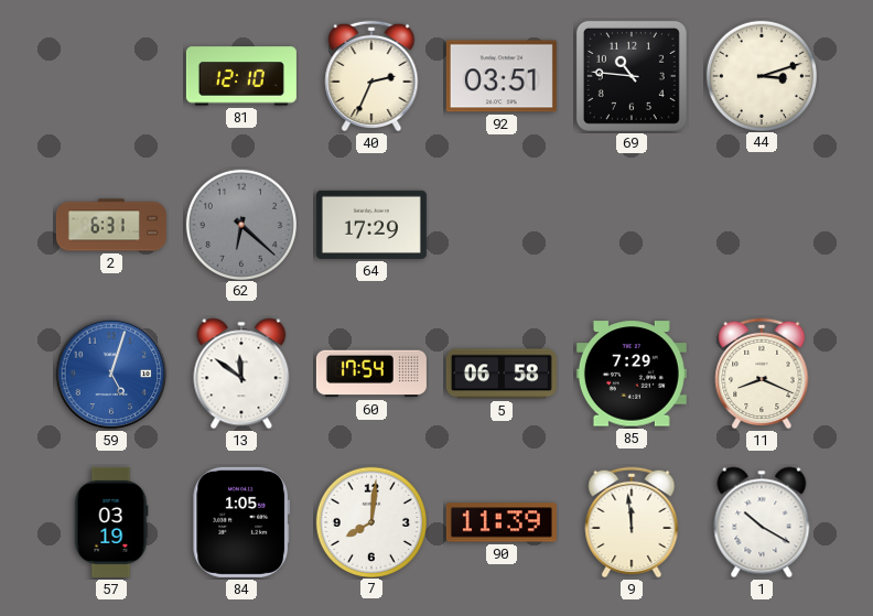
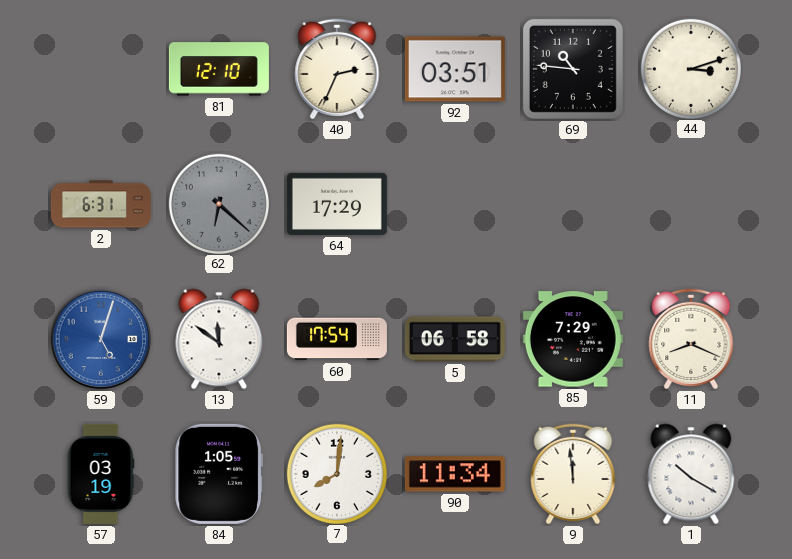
90: 11:39 -> 11:34
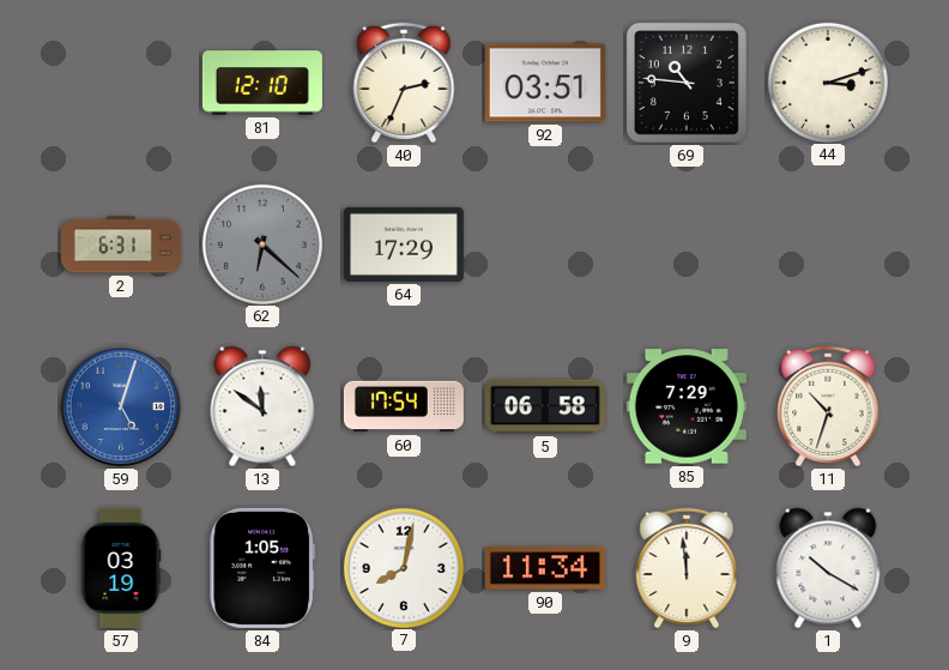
11: 8:19 -> 10:33
7: 8:01 -> 8:02
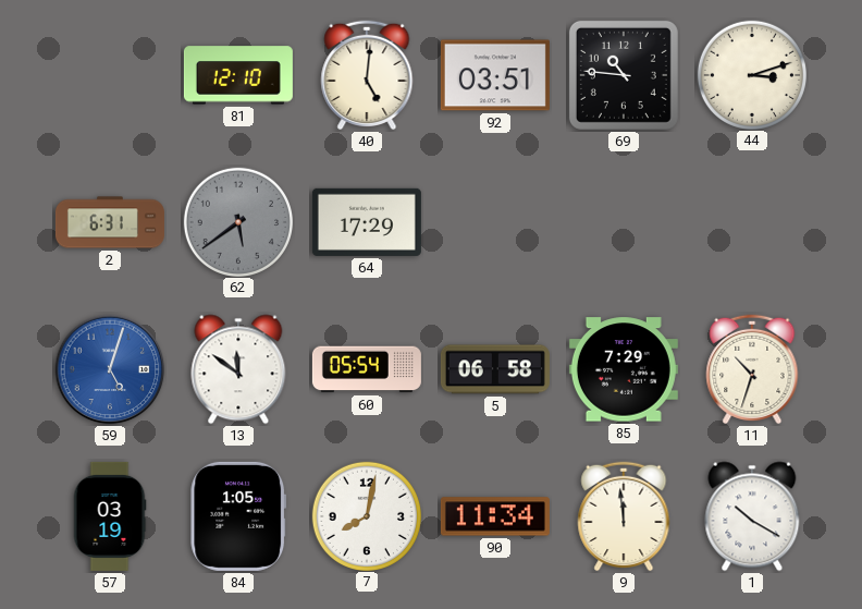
40: 2:34 -> 5:01
62: 6:22 -> 5:39
60: 17:54 -> 05:54
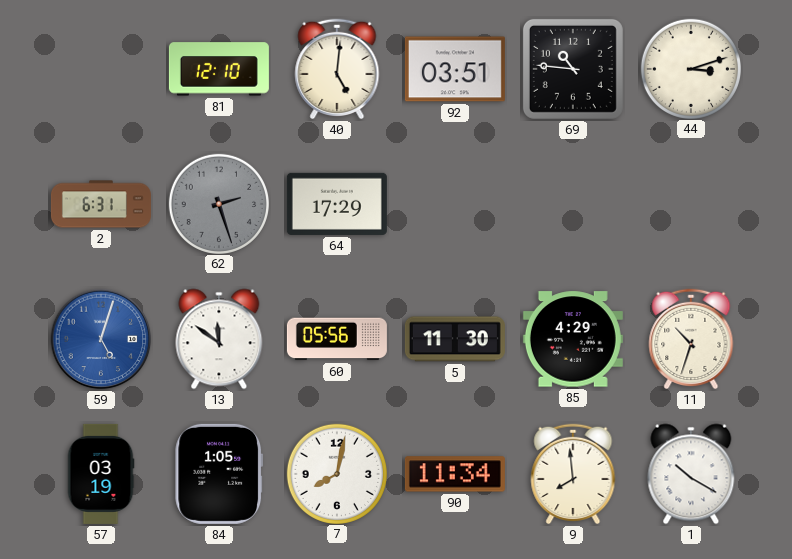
62: 5:39 -> 2:27
60: 05:54 -> 05:56
5: 06:58 -> 11:30
85: 7:29 -> 4:29
9: 11:59 -> 7:59
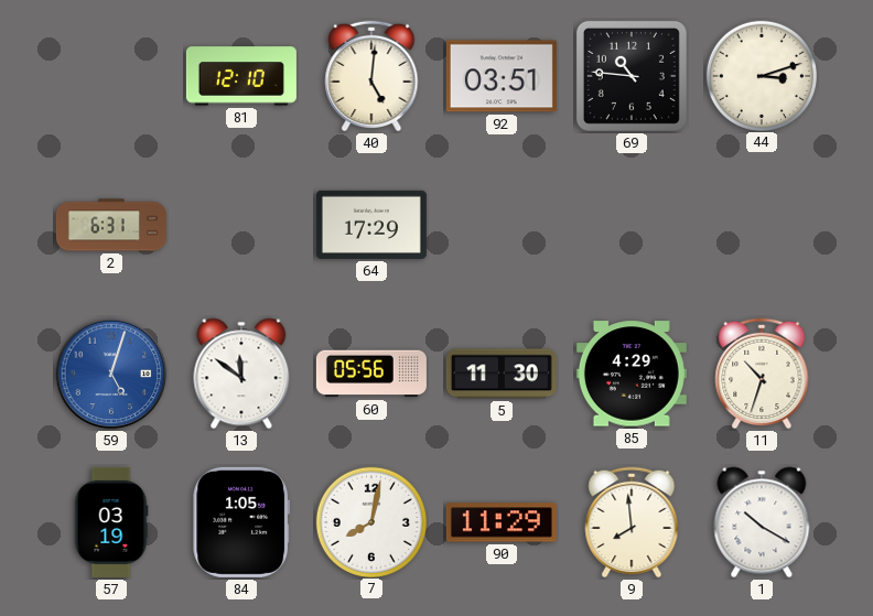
62: 2:27 -> none
90: 11:34 -> 11:29
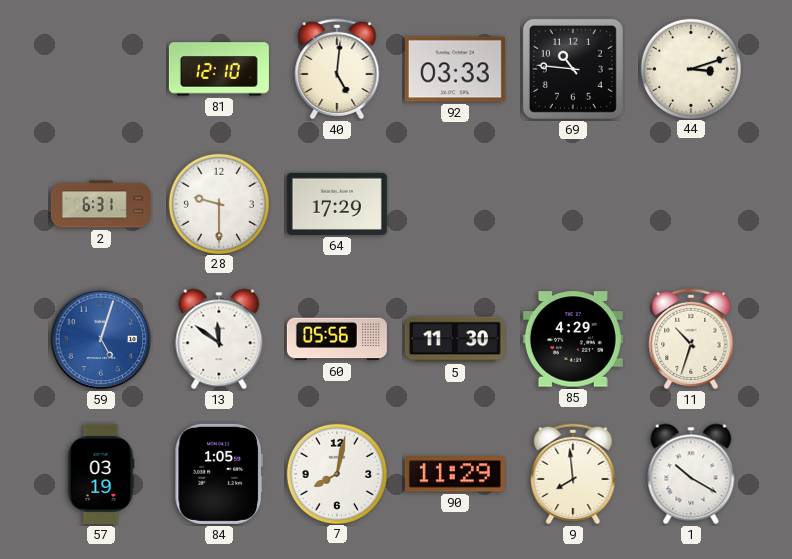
92: 03:51 -> 03:33
28: none -> 9:30
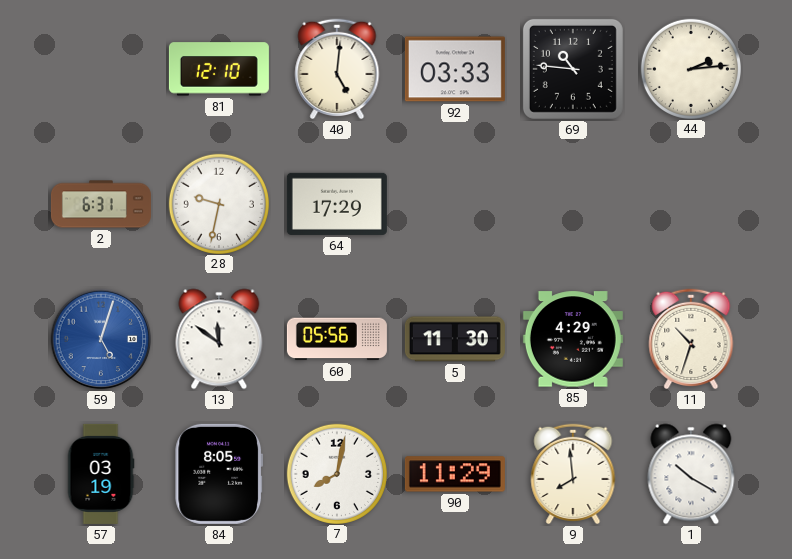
44: 3:12 -> 2:14
28: 9:30 -> 9:32
84: 1:05 -> 8:05
